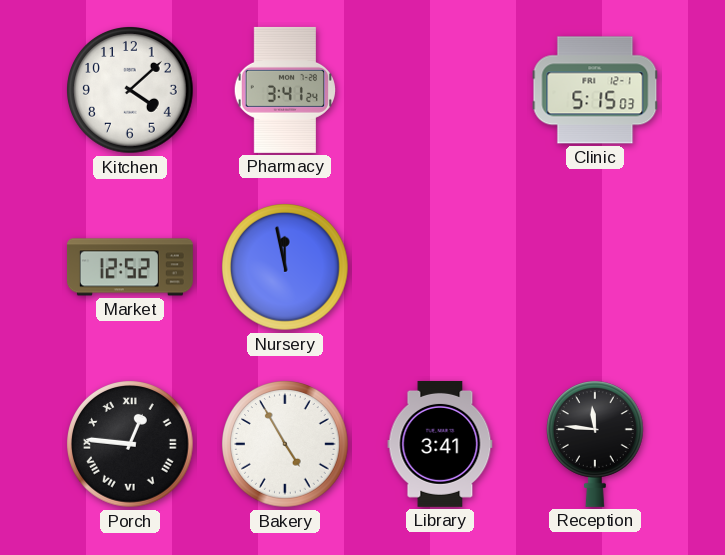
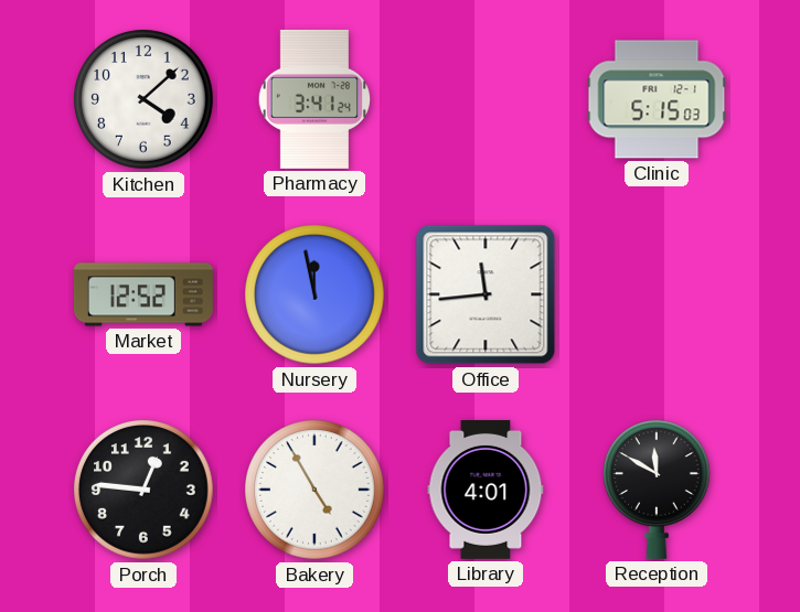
Office: none -> 11:44
Porch numerals: Roman -> Arabic
Library: 3:41 -> 4:01
Reception: 11:46 -> 11:50
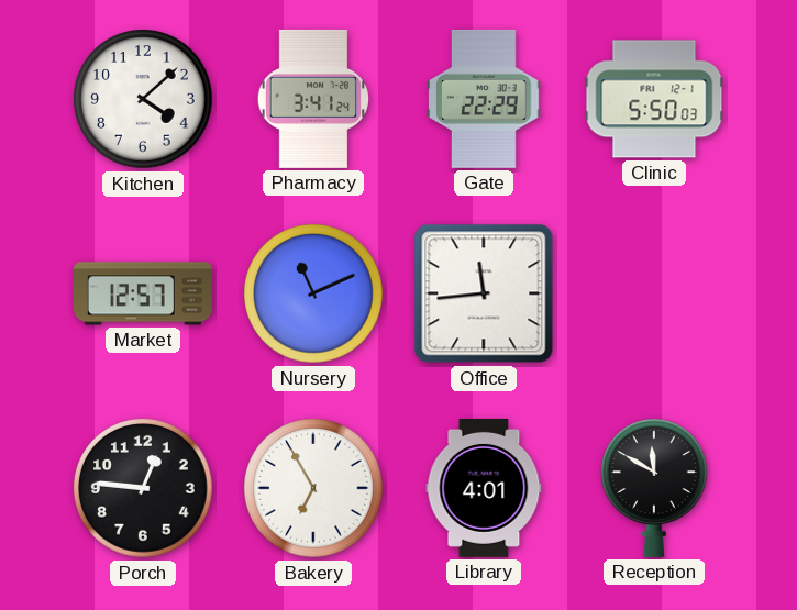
Gate: none -> 22:29
Clinic: 5:15 -> 5:50
Market: 12:52 -> 12:57
Nursery: 11:58 -> 11:11
Bakery: 4:55 -> 6:55
